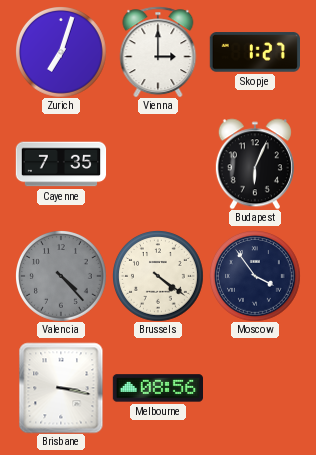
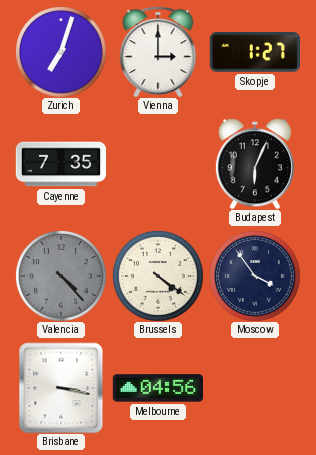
Melbourne: 08:56 -> 04:56
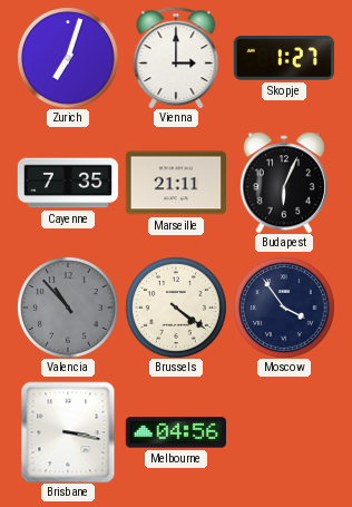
Marseille: none -> 21:11
Valencia: 4:23 -> 10:53
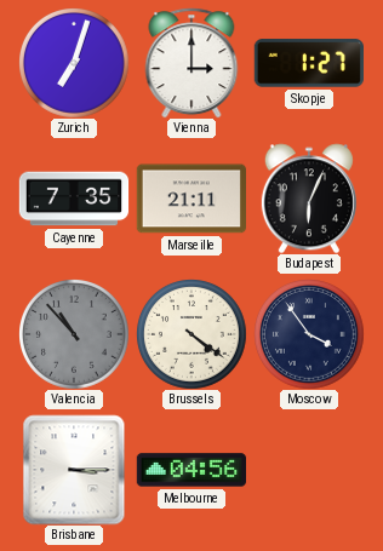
Brisbane: 3:17 -> 3:15
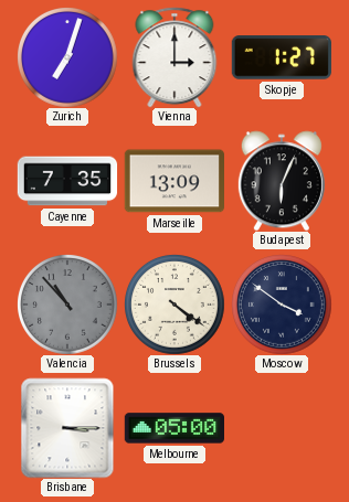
Marseille: 21:11 -> 13:09
Moscow: 3:54 -> 3:51
Melbourne: 04:56 -> 05:00
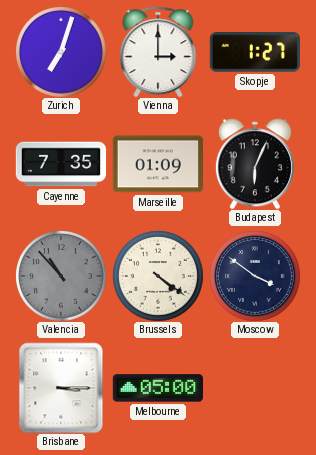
Marseille: 13:09 -> 01:09
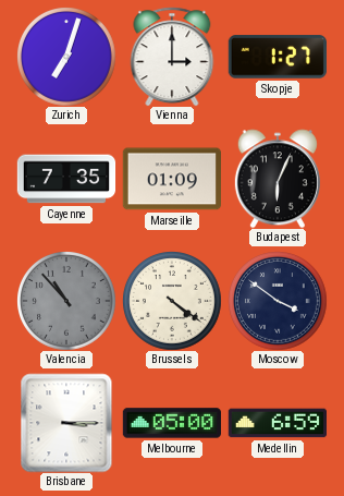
Medellin: none -> 6:59
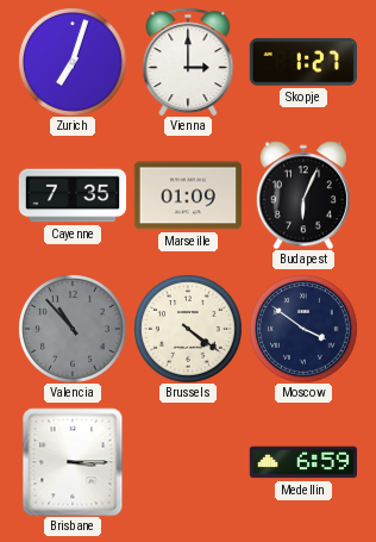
Melbourne: 05:00 -> none
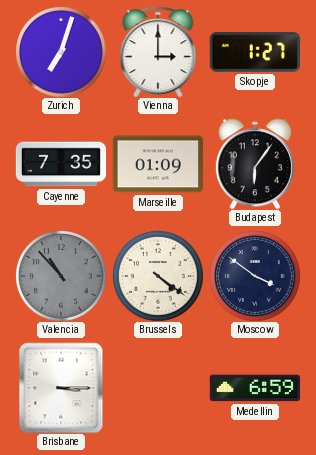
Budapest: 6:04 -> 6:06
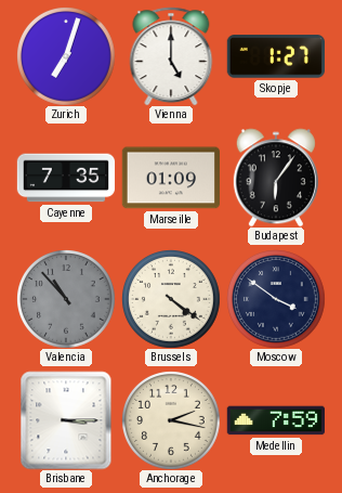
Vienna: 3:00 -> 5:00
Anchorage: none -> 2:17
Medellin: 6:59 -> 7:59
